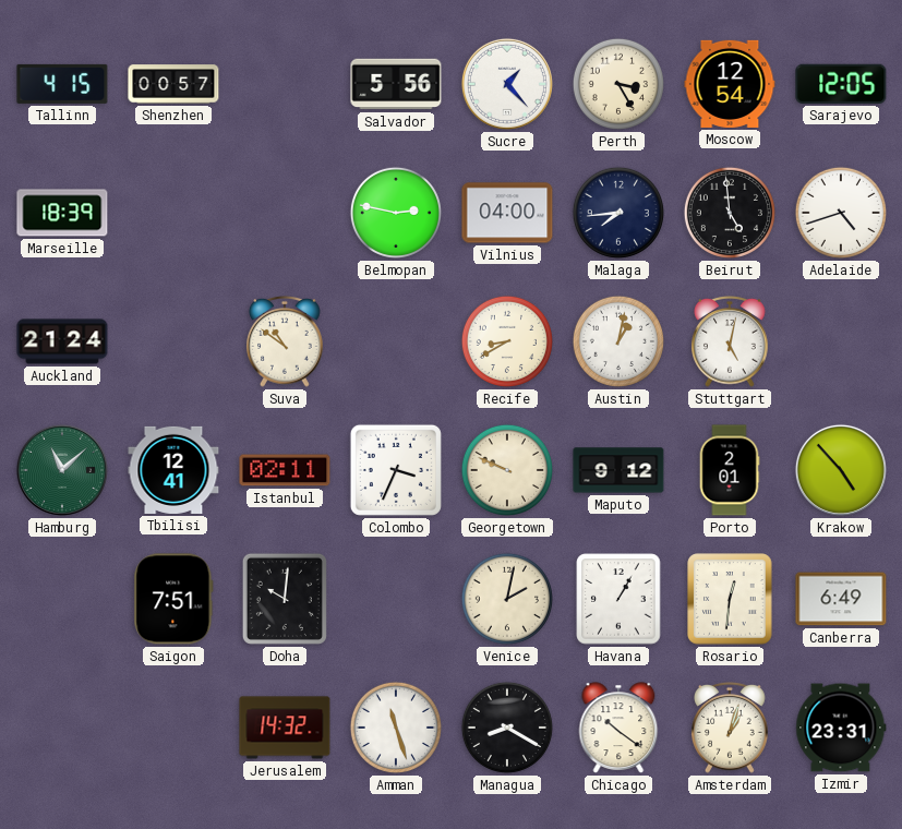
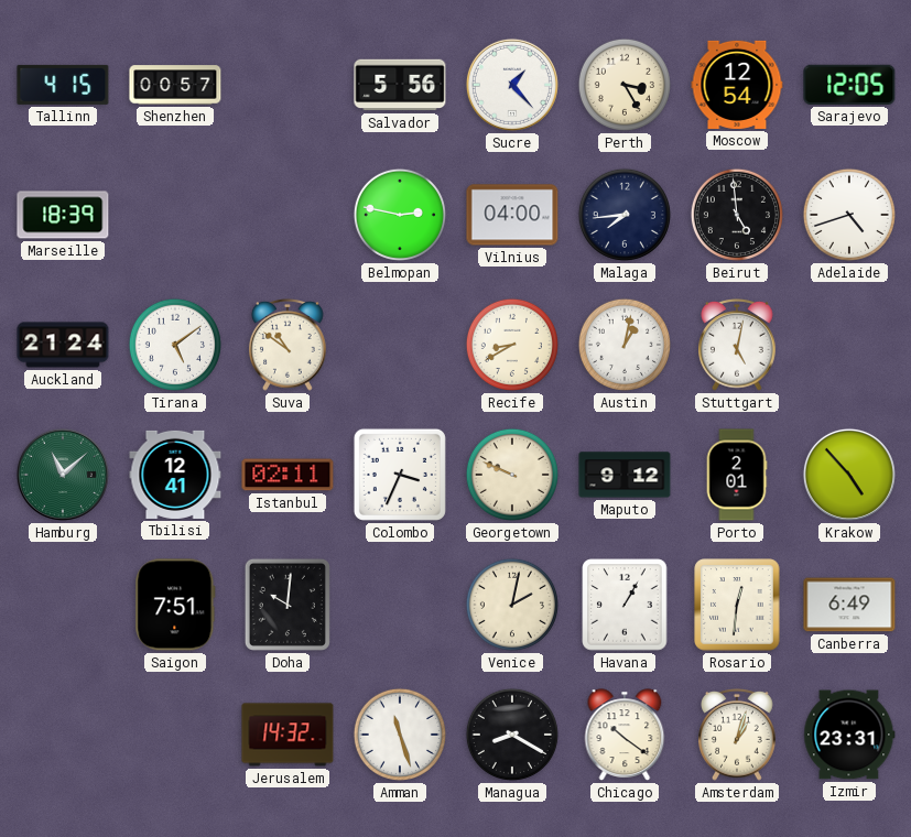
Tirana: none -> 5:09
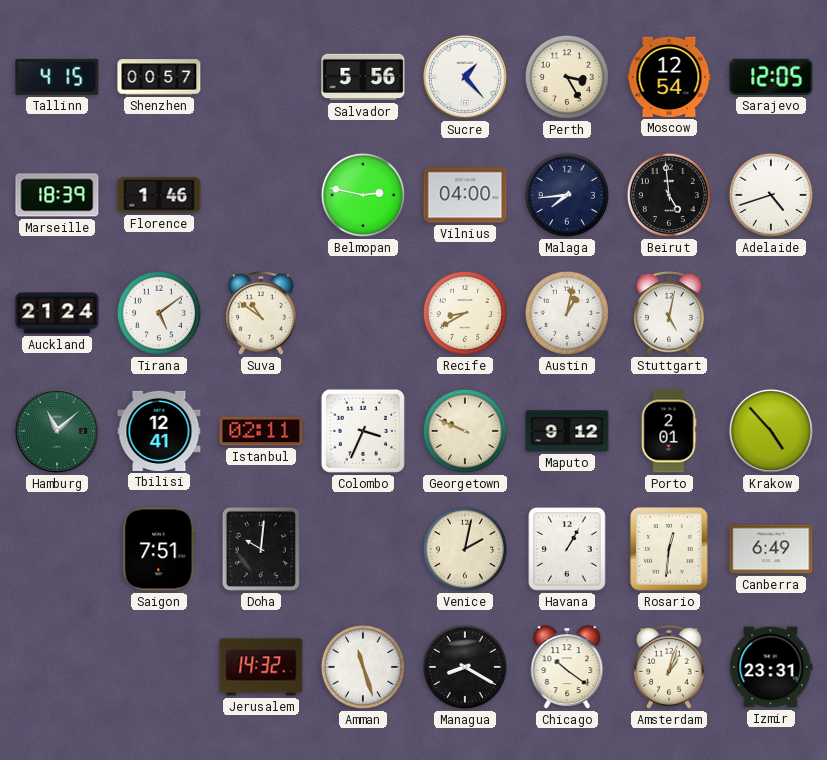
Florence: none -> 1:46
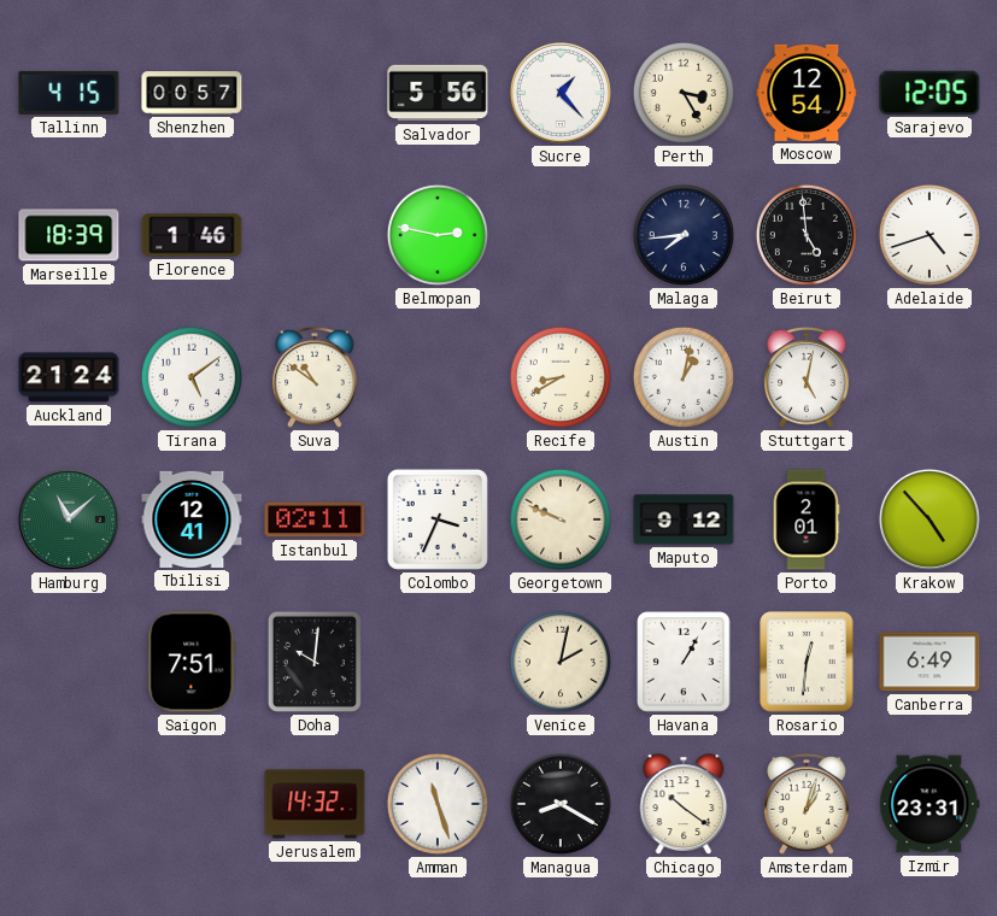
Vilnius: 04:00 -> none
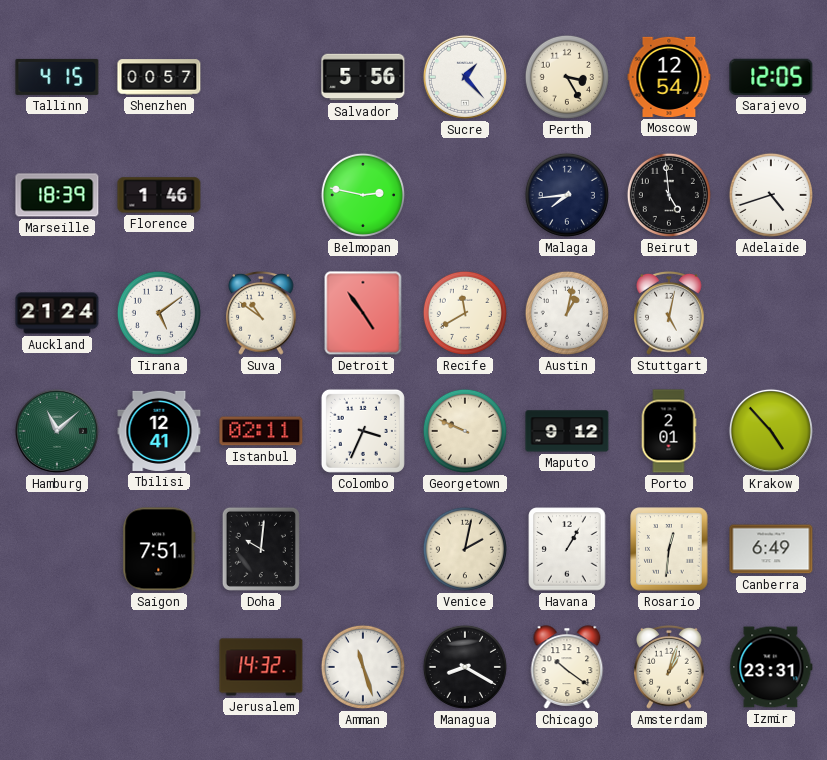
Detroit: none -> 4:54
Recife: 8:40 -> 11:40
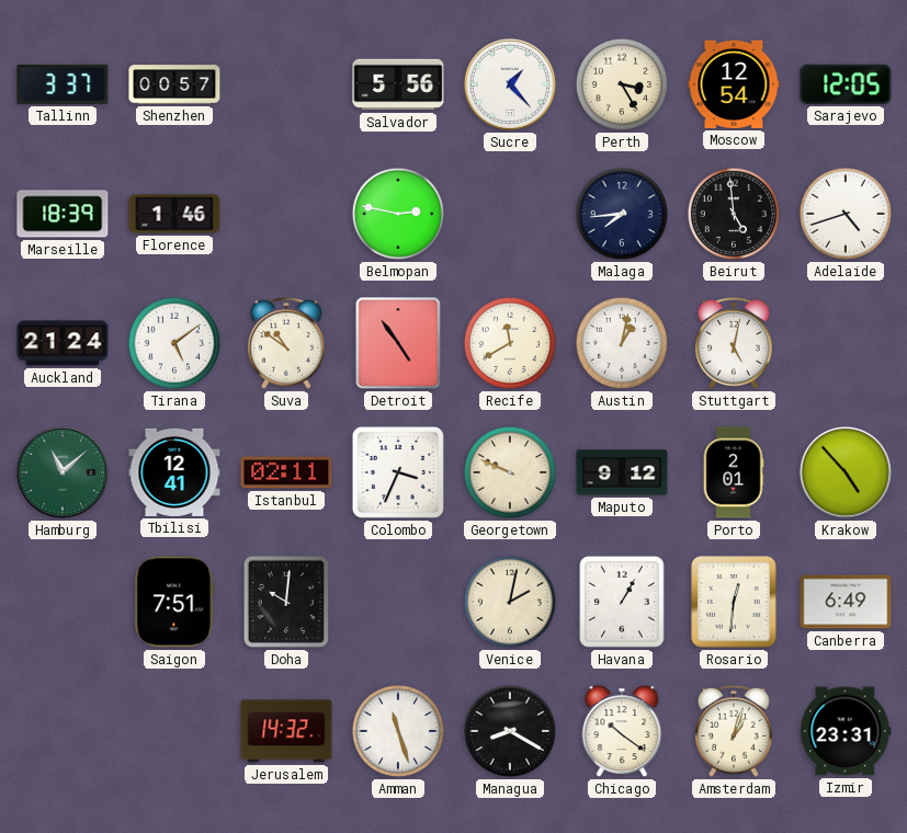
Tallinn: 4:15 -> 3:37
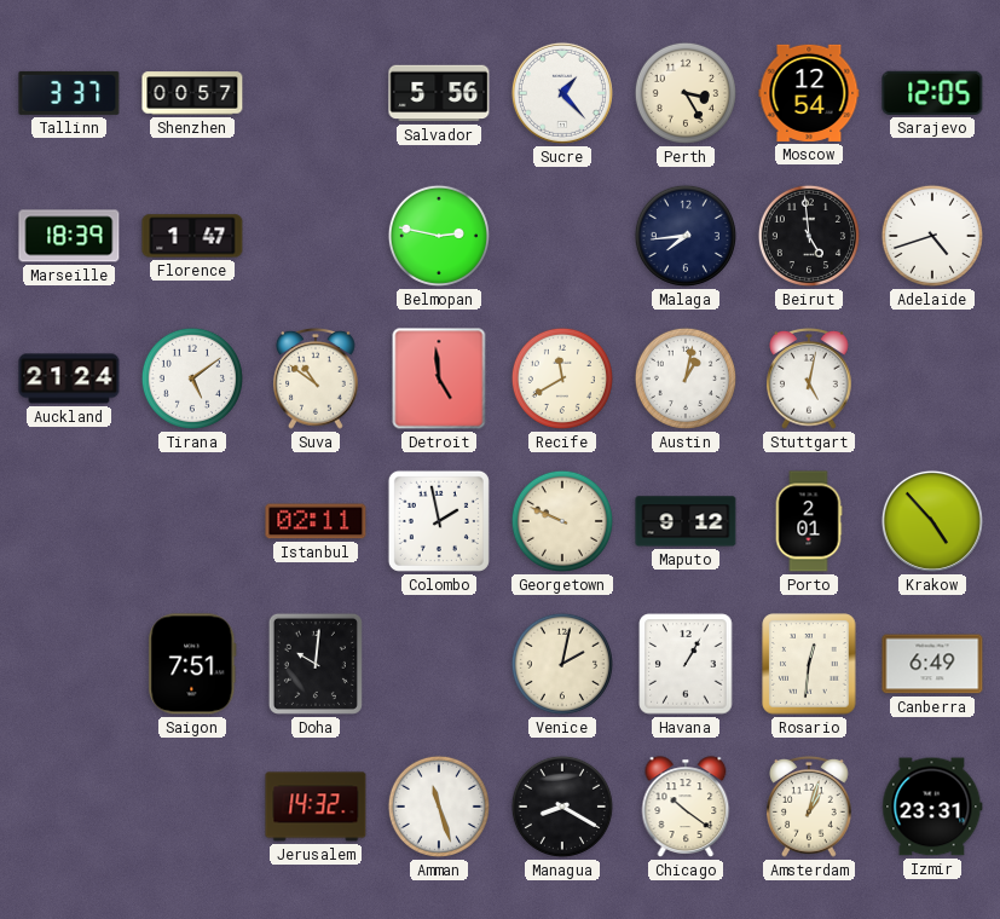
Florence: 1:46 -> 1:47
Detroit: 4:54 -> 4:59
Hamburg: 11:08 -> none
Tbilisi: 12:41 -> none
Colombo: 3:34 -> 1:58
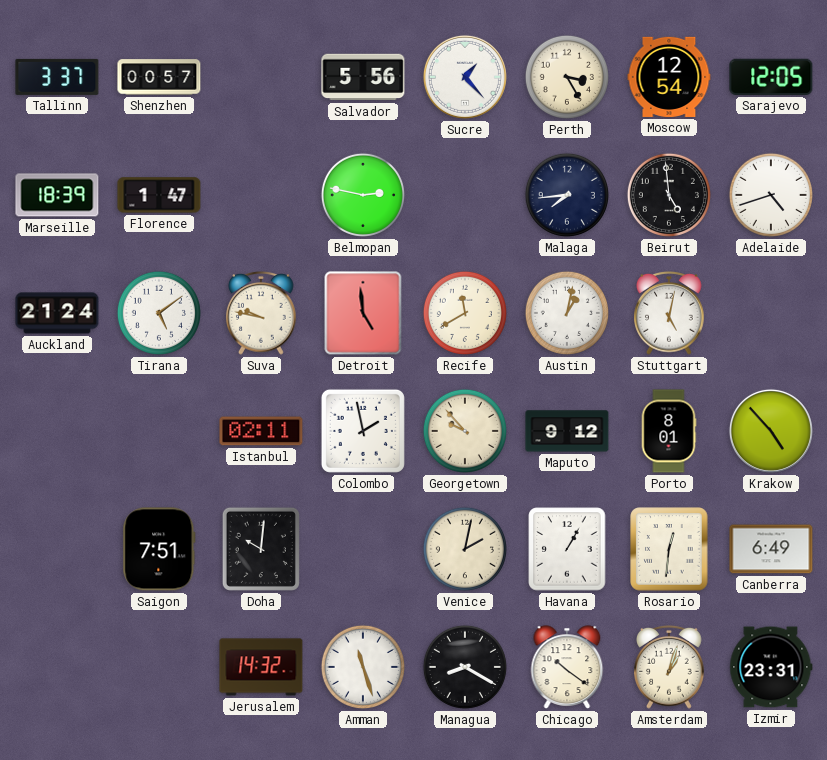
Suva: 10:51 -> 9:47
Georgetown: 9:49 -> 9:53
Porto: 2:01 -> 8:01
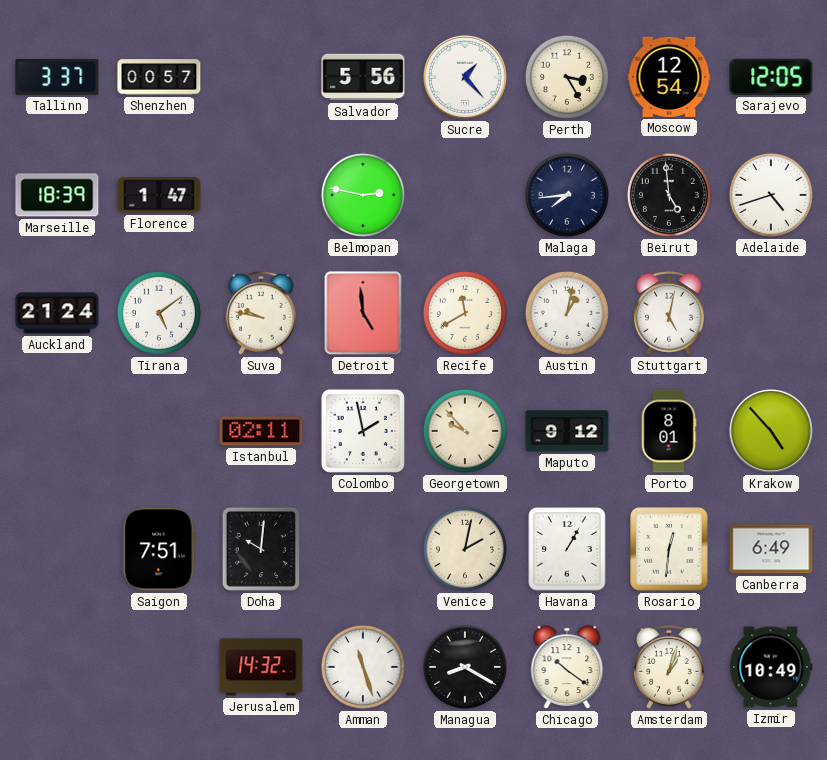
Izmir: 23:31 -> 10:49
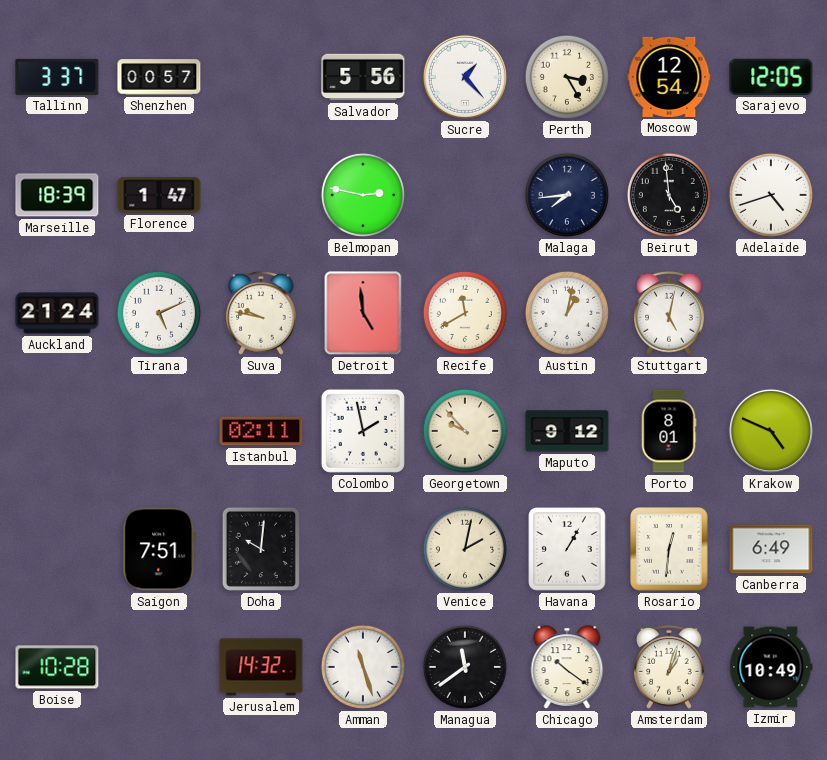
Tirana: 5:09 -> 5:11
Krakow: 4:53 -> 4:49
Boise: none -> 10:28
Managua: 8:20 -> 11:39
